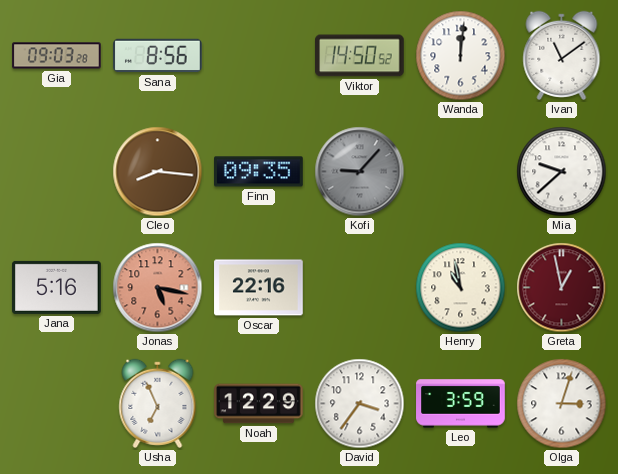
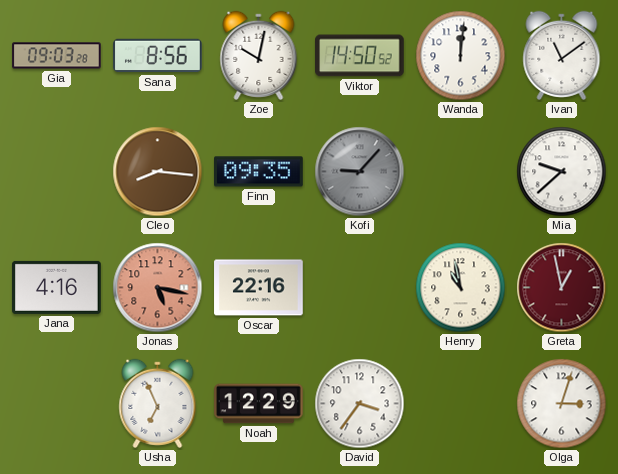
Zoe: none -> 10:02
Jana: 5:16 -> 4:16
Leo: 3:59 -> none
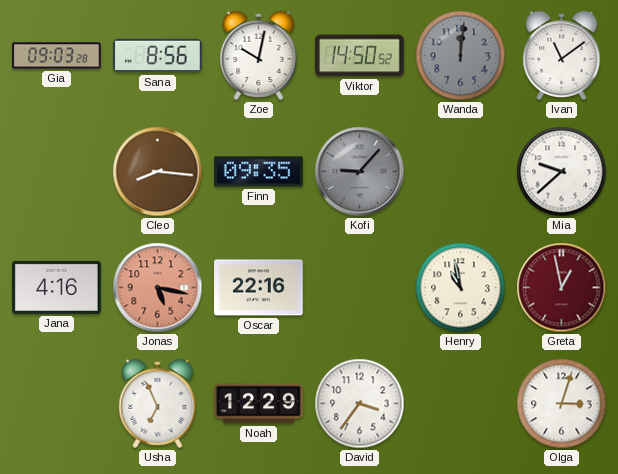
Wanda dial: white -> grey
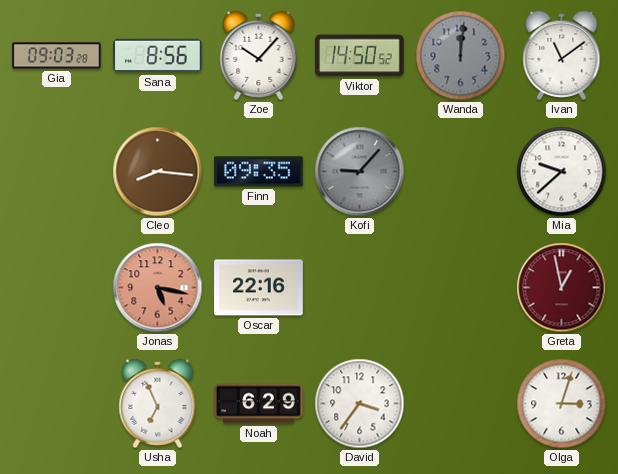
Zoe: 10:02 -> 10:07
Jana: 4:16 -> none
Henry: 10:58 -> none
Noah: 12:29 -> 6:29
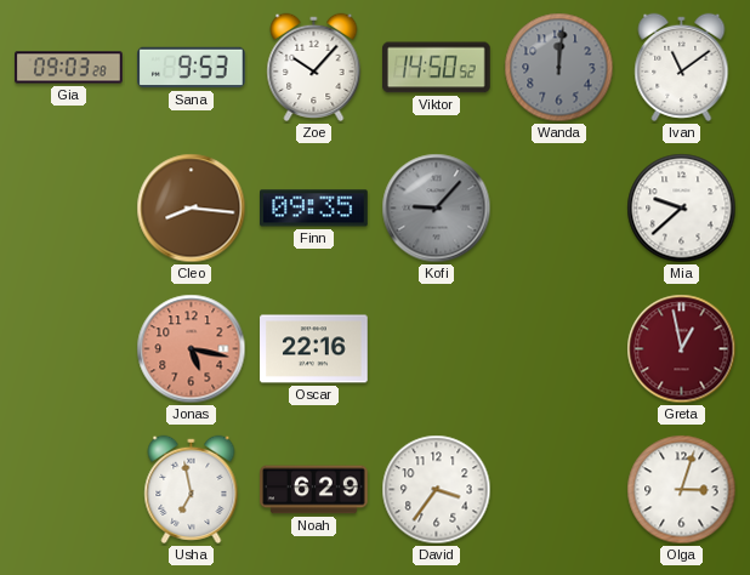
Sana: 8:56 -> 9:53
Usha: 6:56 -> 6:58
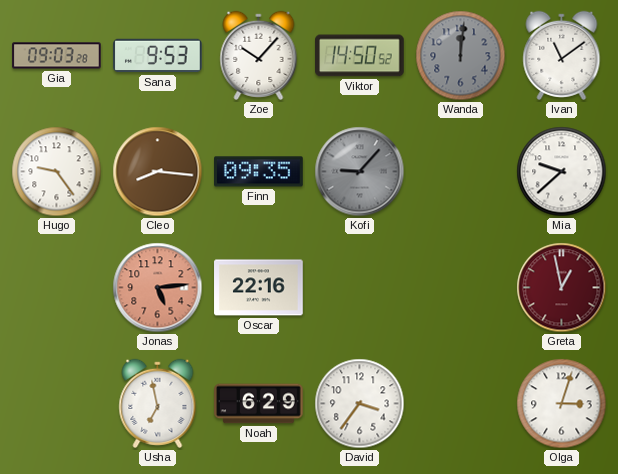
Hugo: none -> 9:24
Jonas: 5:17 -> 5:14
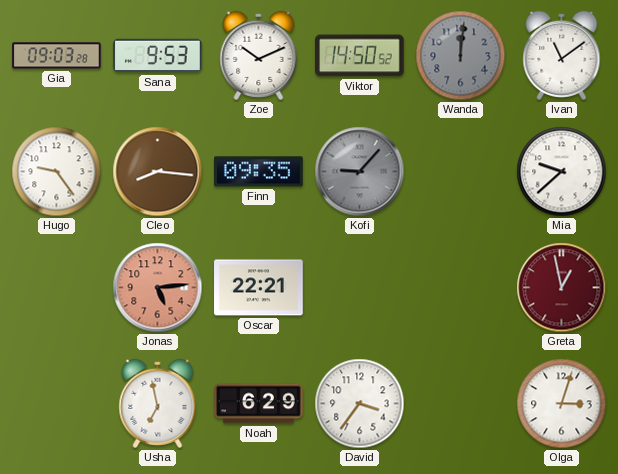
Zoe: 10:07 -> 10:11
Oscar: 22:16 -> 22:21
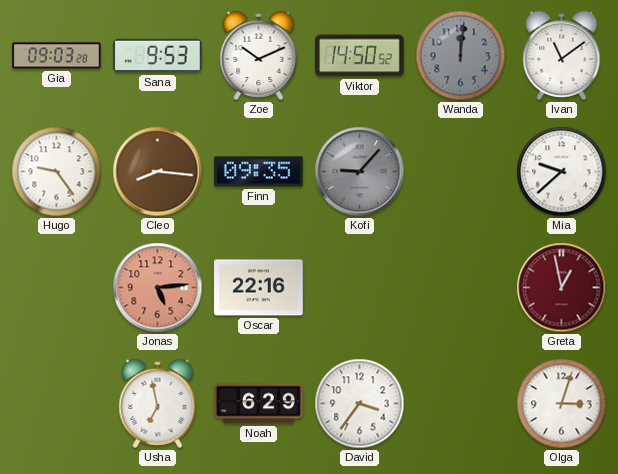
Oscar: 22:21 -> 22:16
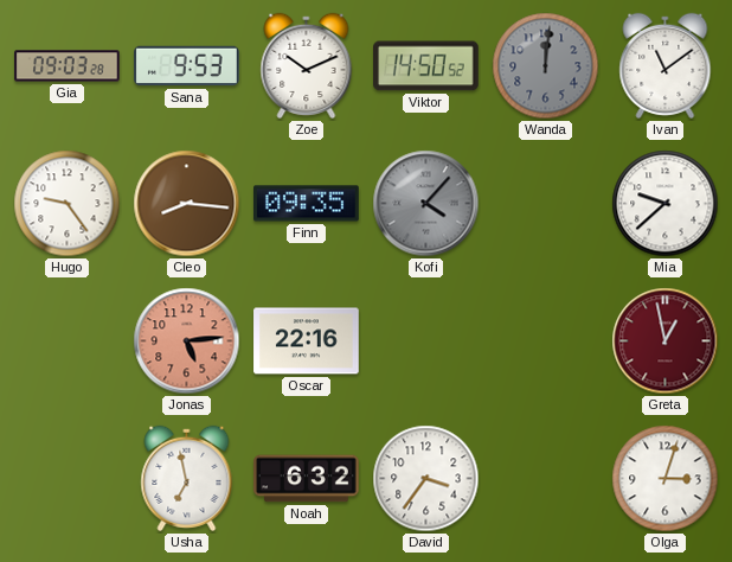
Kofi: 9:07 -> 4:07
Noah: 6:29 -> 6:32
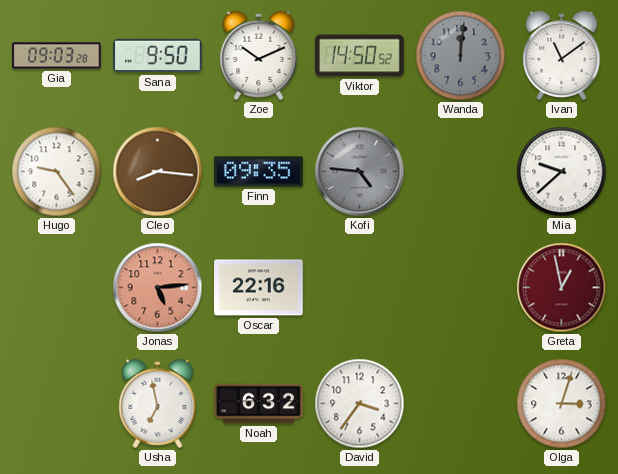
Sana: 9:53 -> 9:50
Kofi: 4:07 -> 4:46
